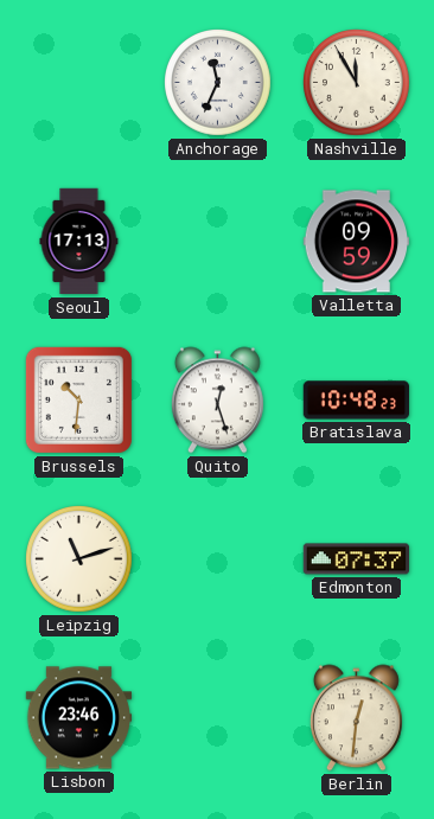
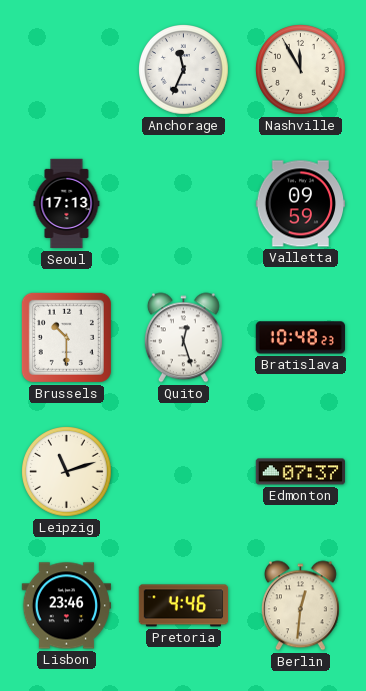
Brussels: 10:31 -> 10:30
Pretoria: none -> 4:46
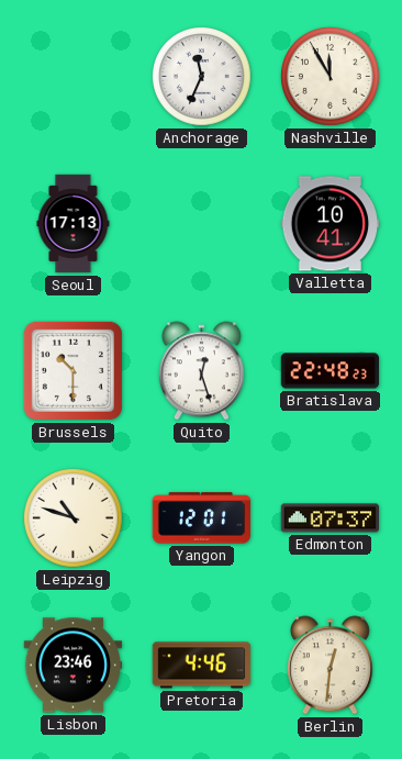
Valletta: 09:59 -> 10:41
Bratislava: 10:48 -> 22:48
Leipzig: 11:12 -> 10:48
Yangon: none -> 12:01
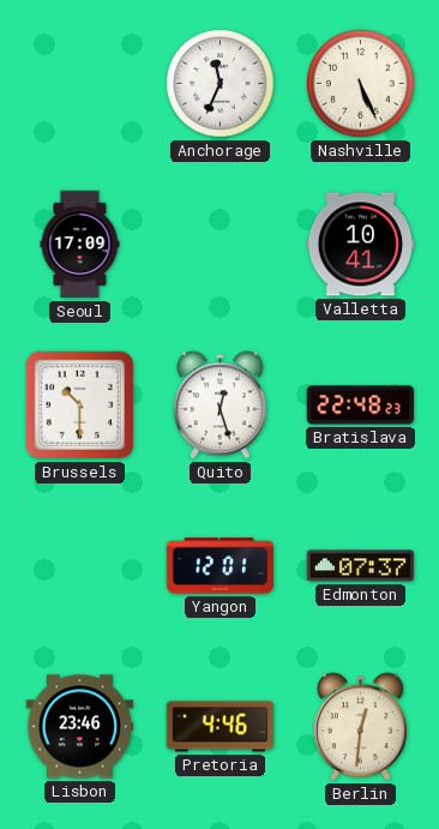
Nashville: 11:55 -> 5:26
Seoul: 17:13 -> 17:09
Leipzig: 10:48 -> none
